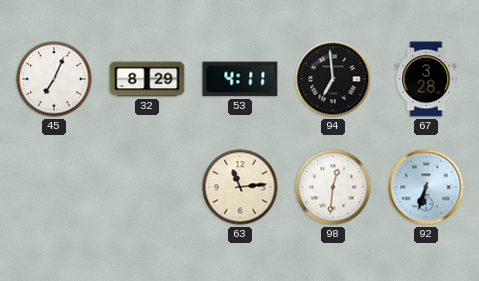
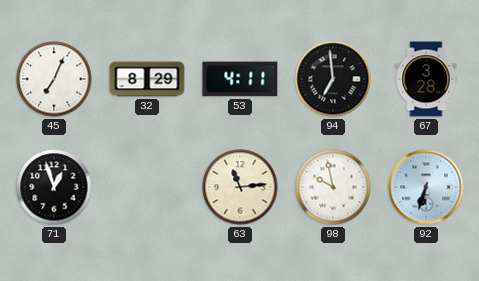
71: none -> 12:57
98: 12:31 -> 9:58
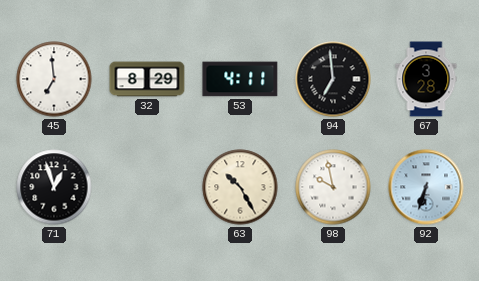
45: 7:04 -> 6:59
63: 11:14 -> 10:25
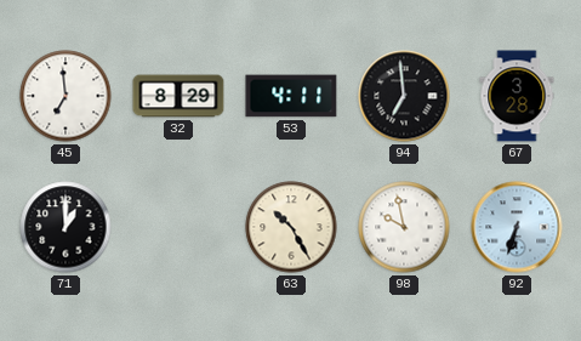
71: 12:57 -> 1:00
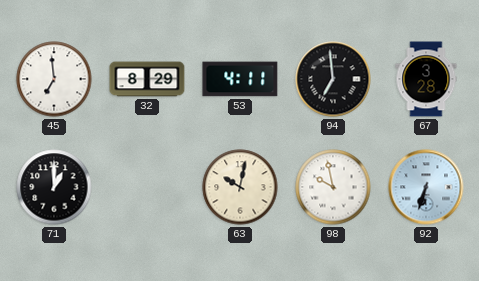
63: 10:25 -> 10:02
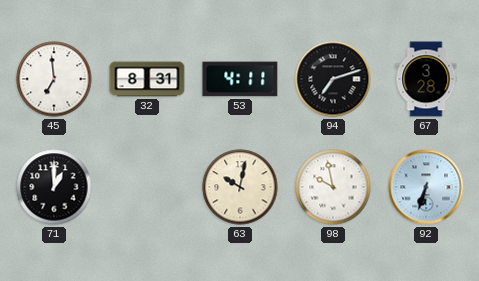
32: 8:29 -> 8:31
94: 6:59 -> 7:12
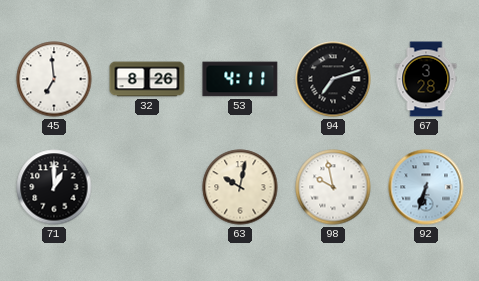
32: 8:31 -> 8:26
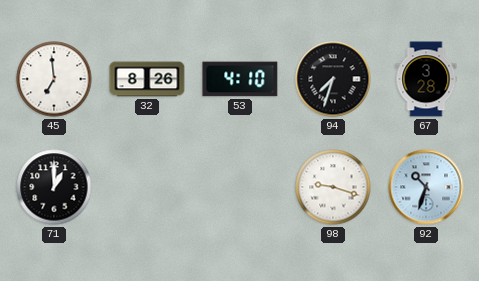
53: 4:11 -> 4:10
94: 7:12 -> 7:33
63: 10:02 -> none
98: 9:58 -> 9:18
92: 6:33 -> 10:33
